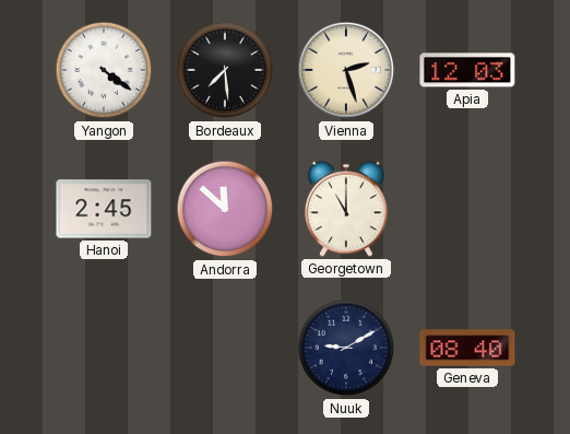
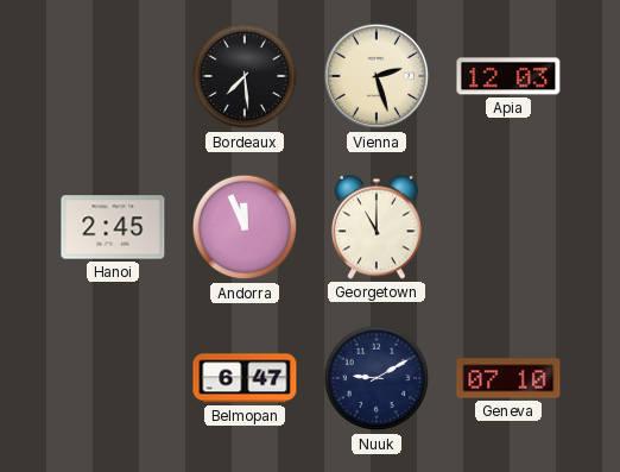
Yangon: 4:21 -> none
Andorra: 11:52 -> 11:56
Belmopan: none -> 6:47
Geneva: 08:40 -> 07:10
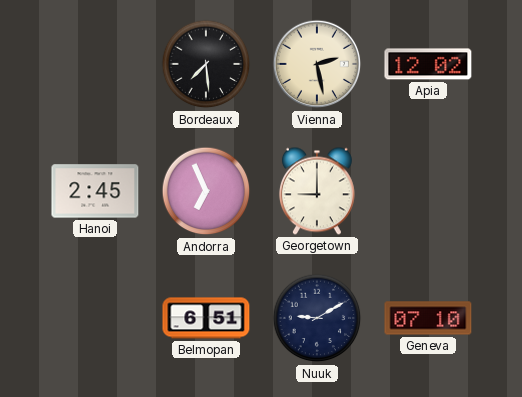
Vienna: 2:27 -> 2:28
Apia: 12:03 -> 12:02
Andorra: 11:56 -> 6:56
Georgetown: 11:00 -> 9:00
Belmopan: 6:47 -> 6:51
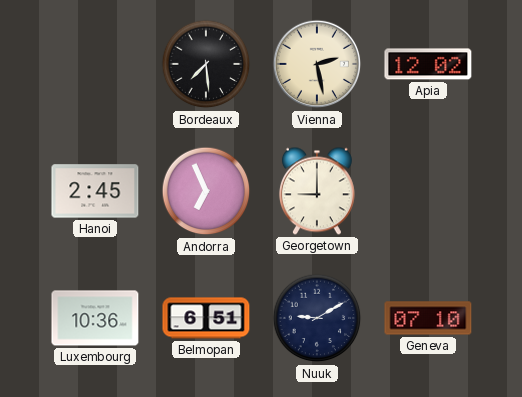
Luxembourg: none -> 10:36
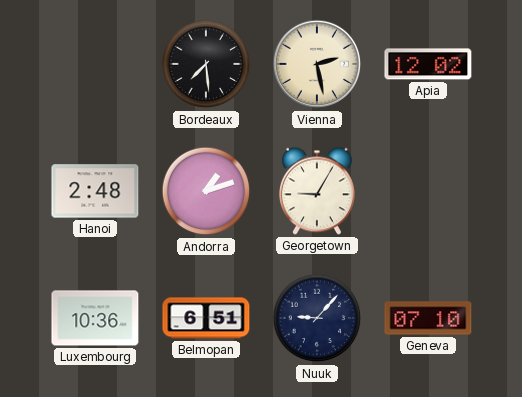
Hanoi: 2:45 -> 2:48
Andorra: 6:56 -> 1:12
Georgetown: 9:00 -> 9:05
Nuuk: 9:10 -> 9:07
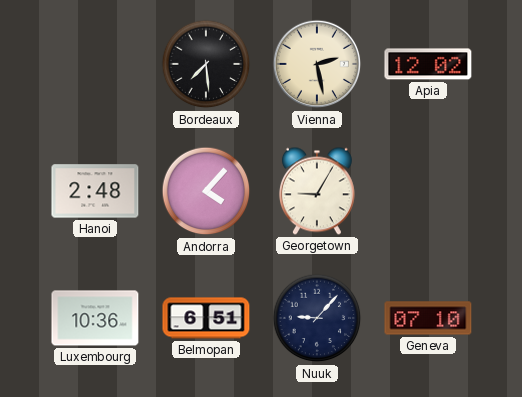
Andorra: 1:12 -> 4:07
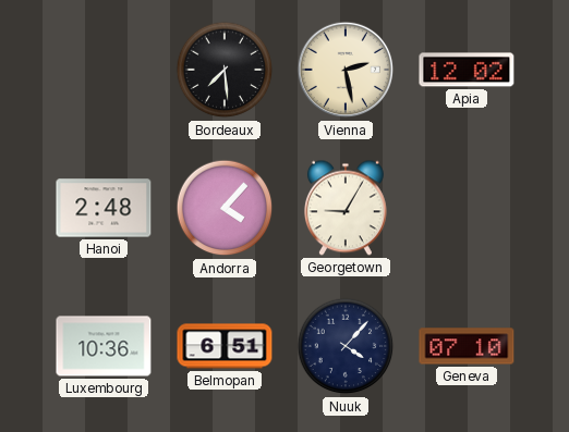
Nuuk: 9:07 -> 4:07
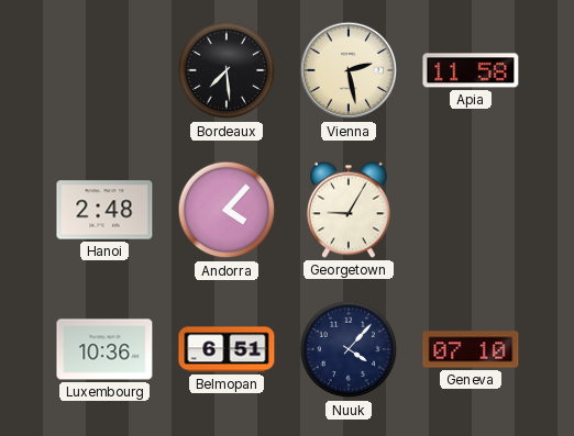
Apia: 12:02 -> 11:58
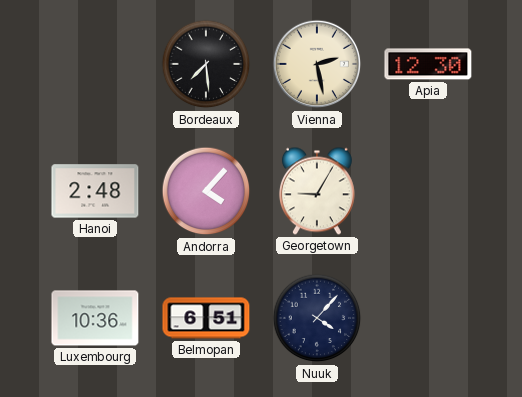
Apia: 11:58 -> 12:30
Geneva: 07:10 -> none
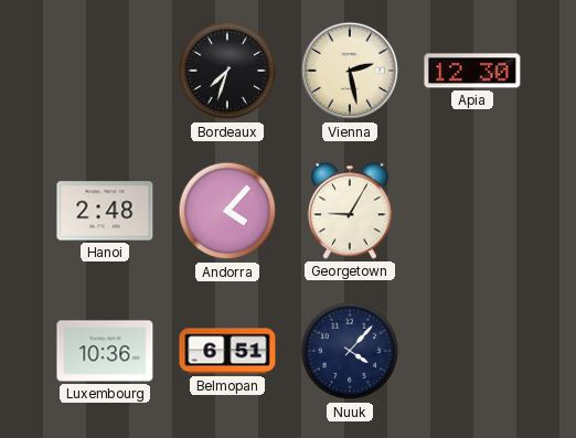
Bordeaux: 7:29 -> 7:33
